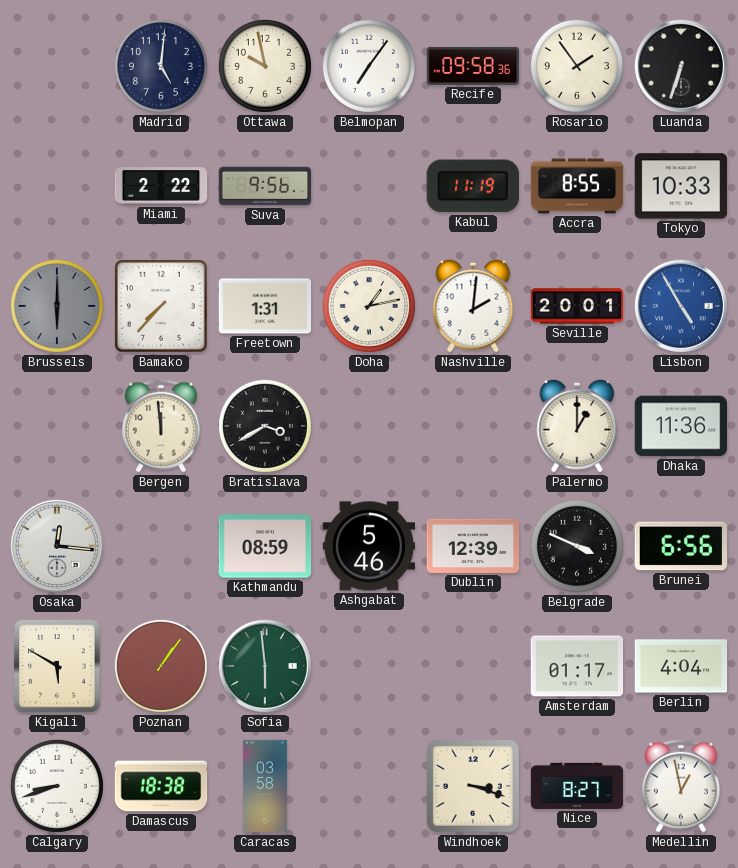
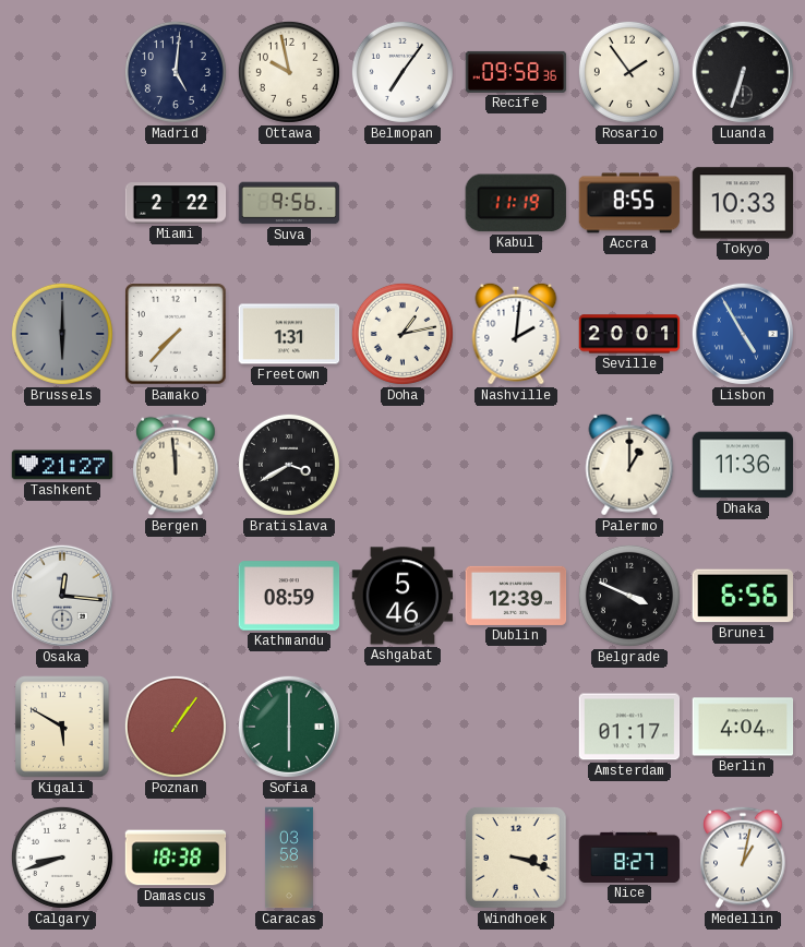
Tashkent: none -> 21:27
Sofia: 5:59 -> 6:00
Medellin: 12:58 -> 1:02
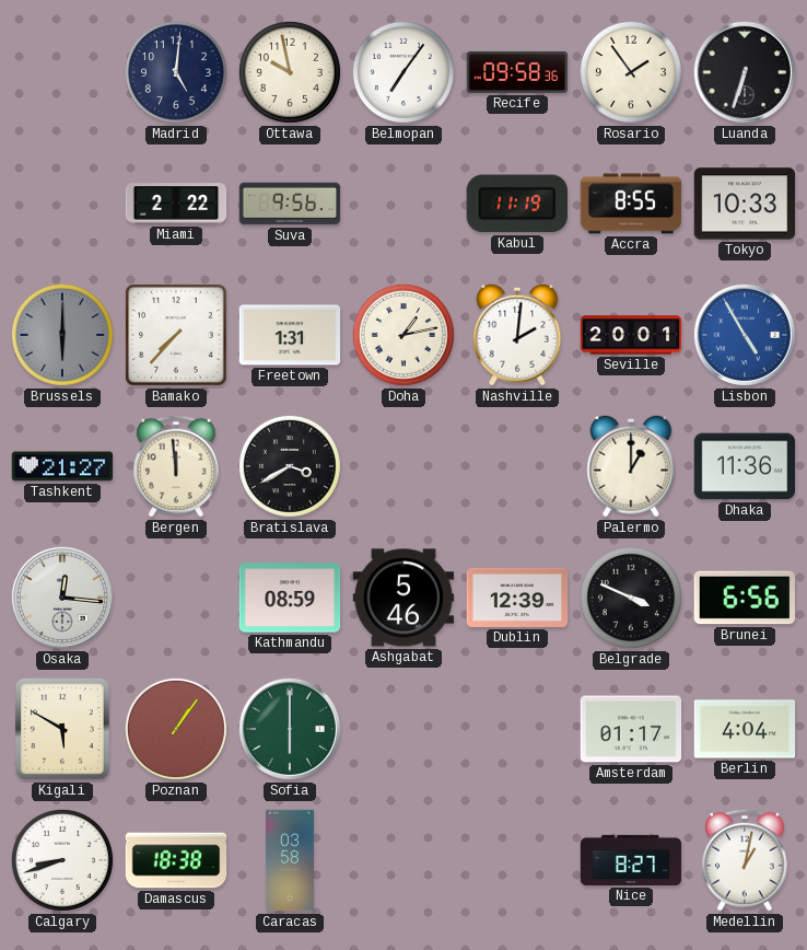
Windhoek: 3:18 -> none
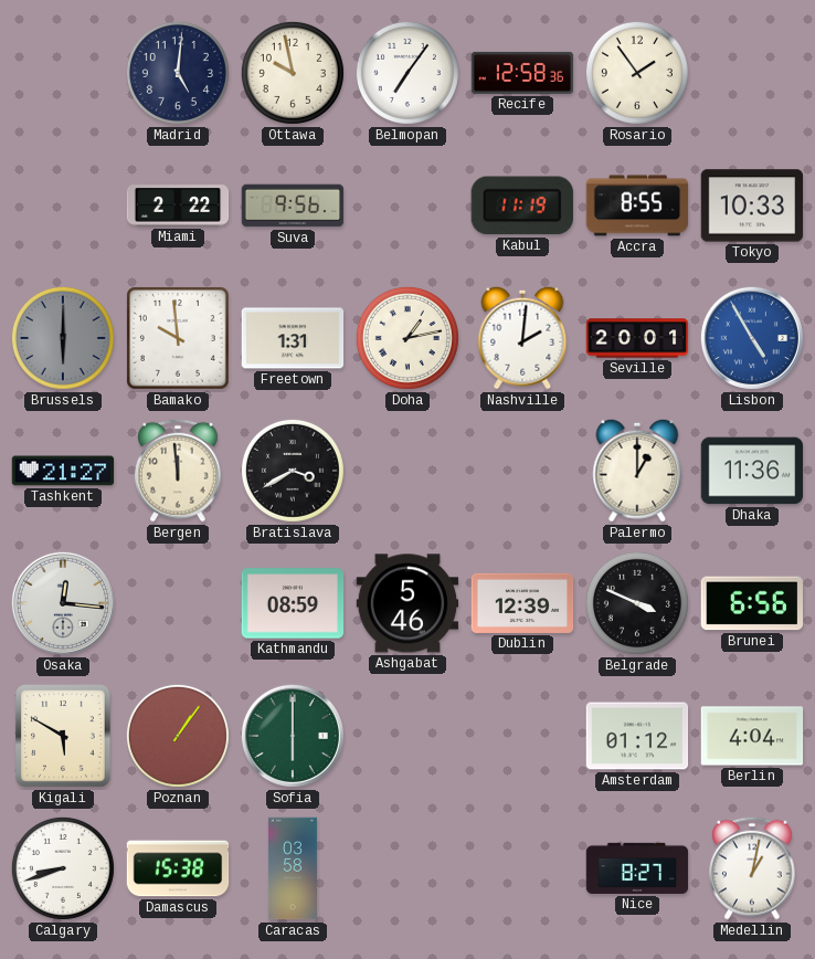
Recife: 09:58 -> 12:58
Luanda: 6:33 -> none
Bamako: 7:37 -> 9:59
Amsterdam: 01:17 -> 01:12
Damascus: 18:38 -> 15:38
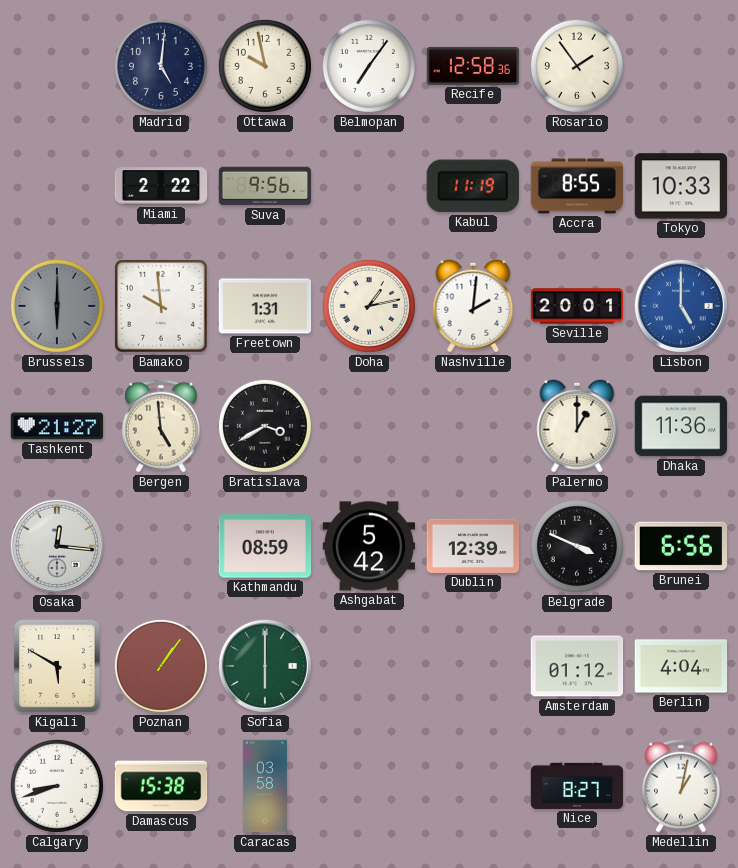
Lisbon: 4:55 -> 5:00
Bergen: 11:59 -> 4:59
Ashgabat: 5:46 -> 5:42
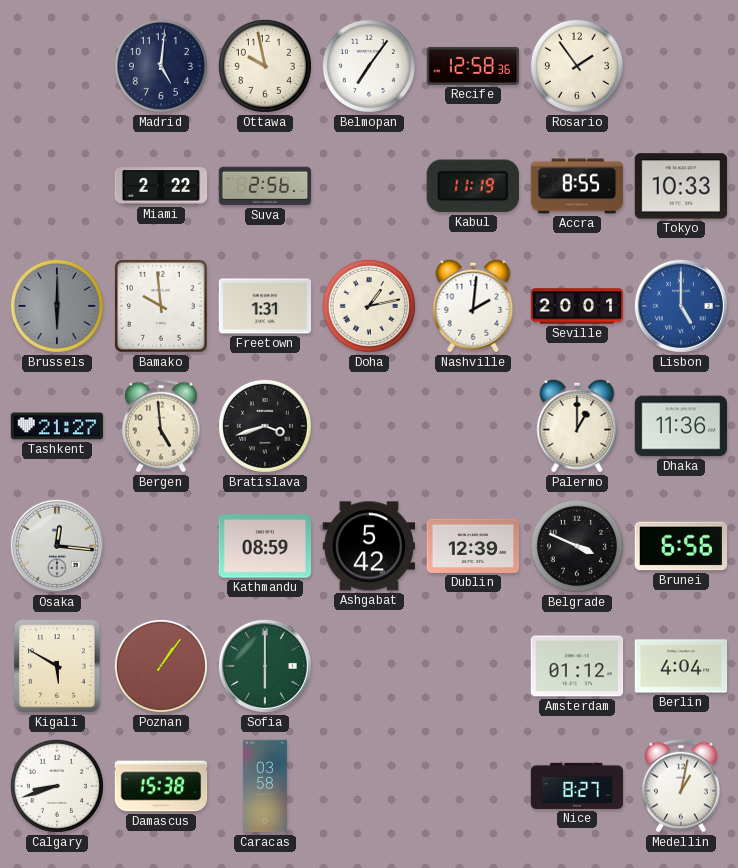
Suva: 9:56 -> 2:56
Bratislava: 3:40 -> 3:42
